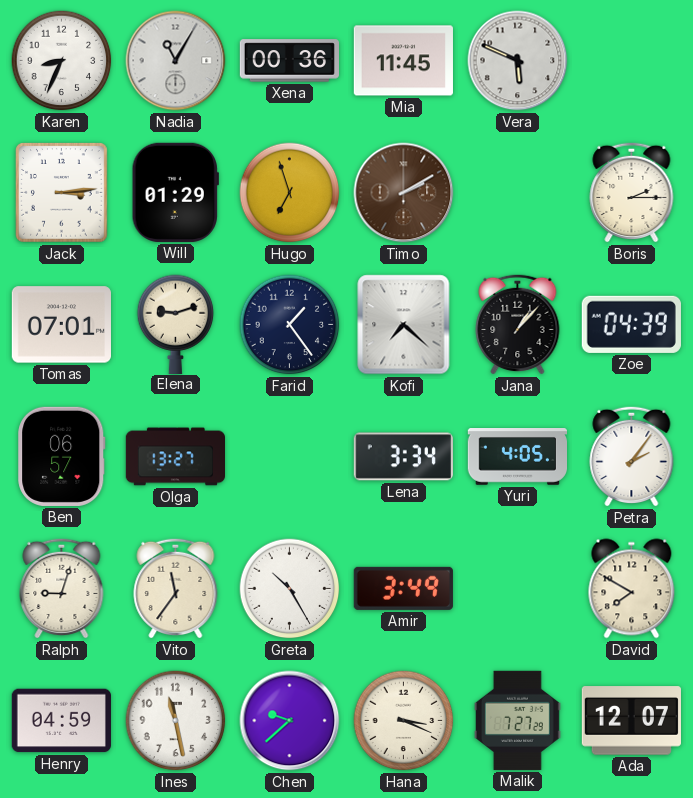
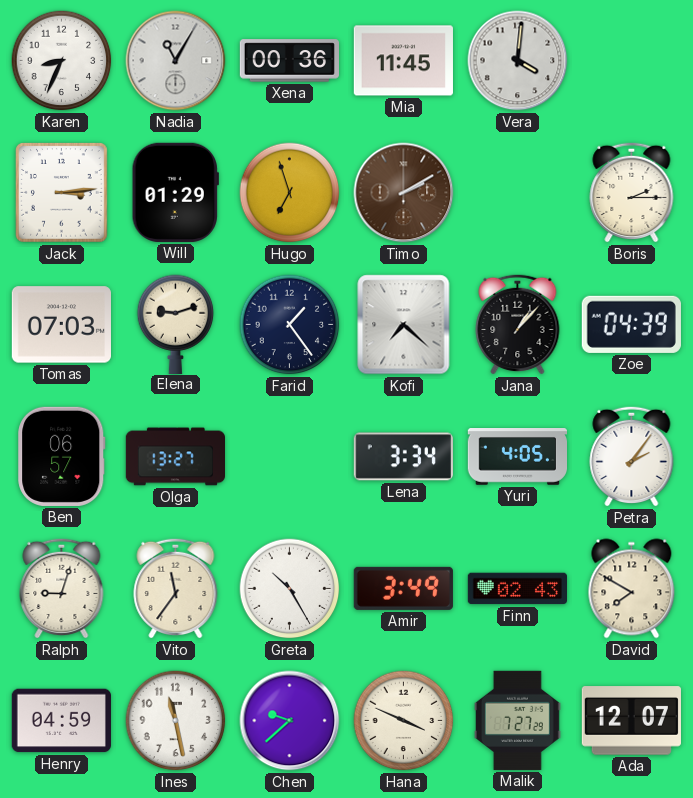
Vera: 5:49 -> 4:01
Tomas: 07:01 -> 07:03
Finn: none -> 02:43
Hana: 3:19 -> 3:49
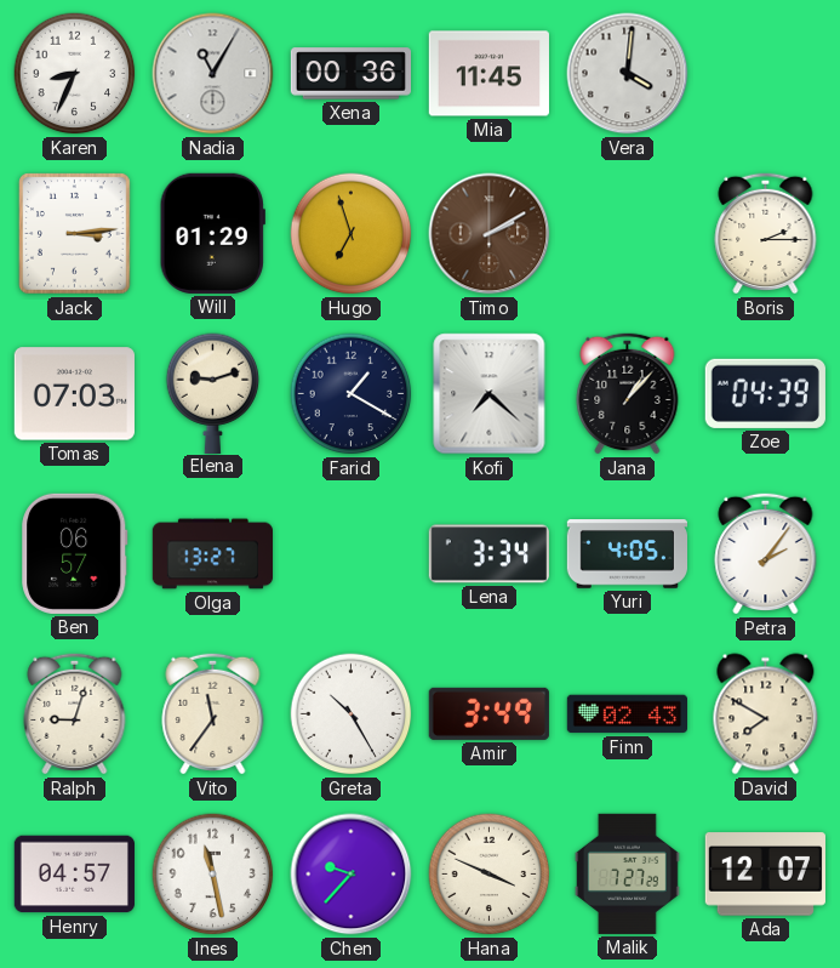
Farid: 1:24 -> 1:20
Henry: 04:59 -> 04:57
Chen: 9:38 -> 9:37
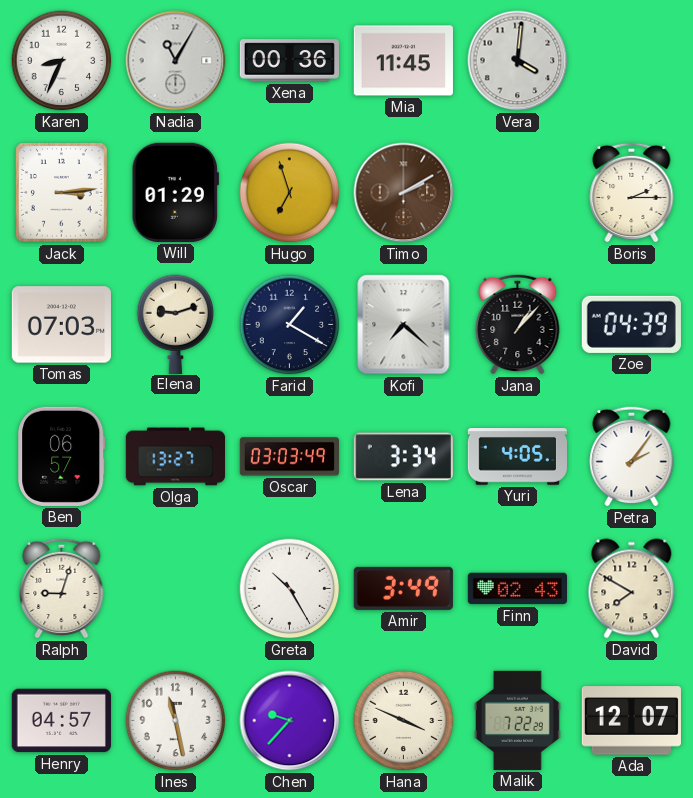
Oscar: none -> 03:03
Vito: 11:36 -> none
Malik: 7:27 -> 7:22
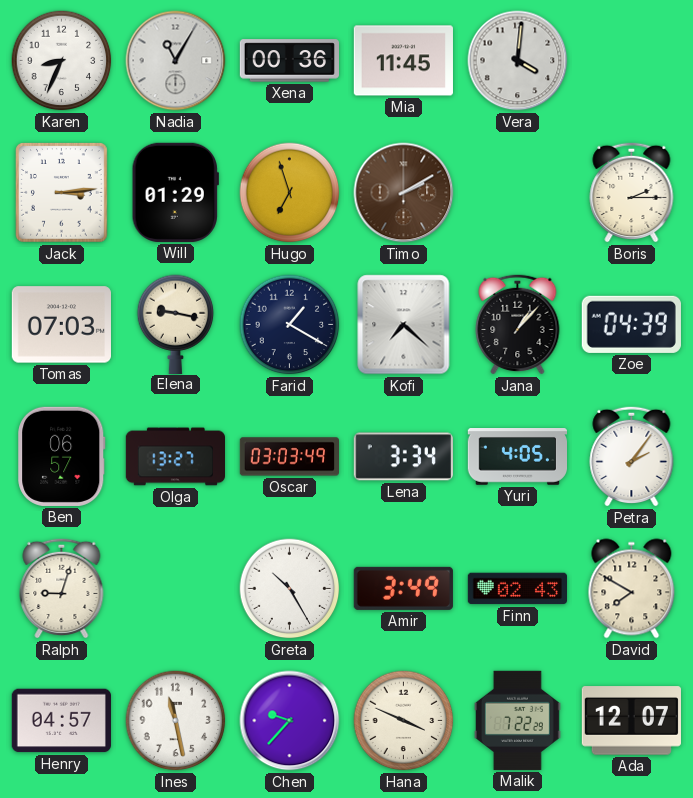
Elena: 9:12 -> 9:17
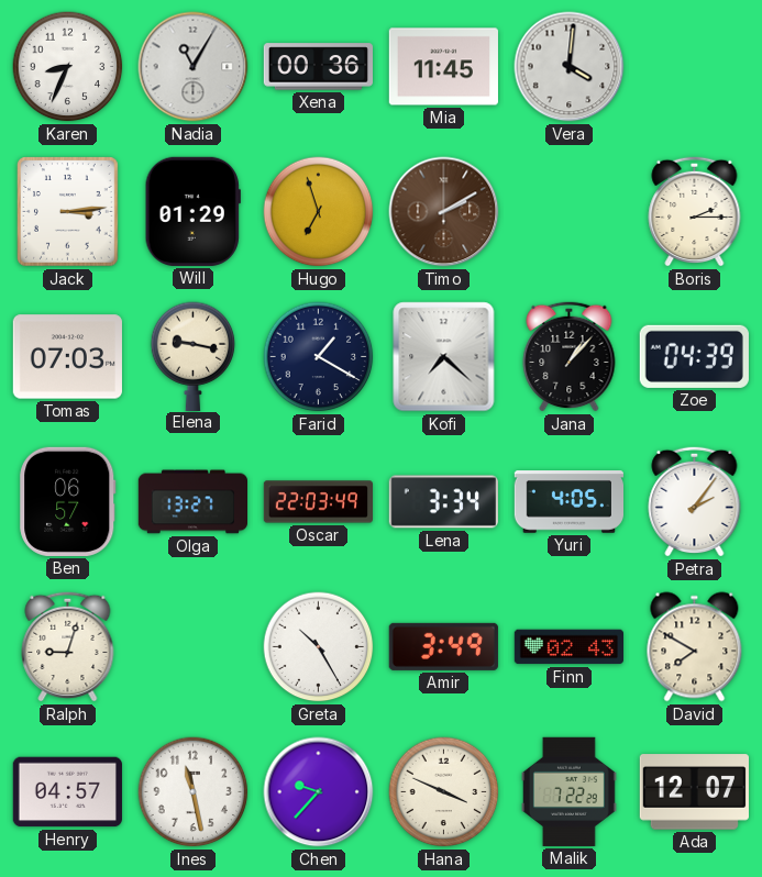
Oscar: 03:03 -> 22:03
